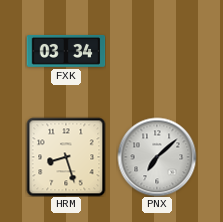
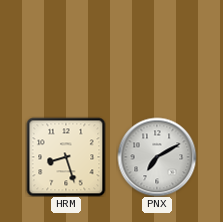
FXK: 03:34 -> none
PNX: 7:08 -> 7:10
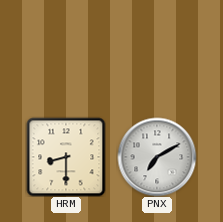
HRM: 8:27 -> 8:30
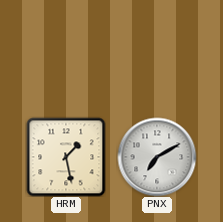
HRM: 8:30 -> 1:28
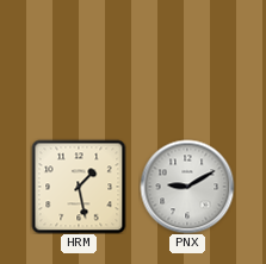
PNX: 7:10 -> 9:10
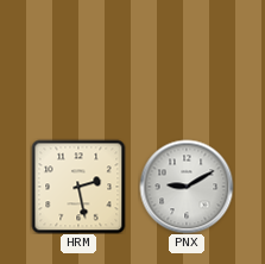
HRM: 1:28 -> 2:28
